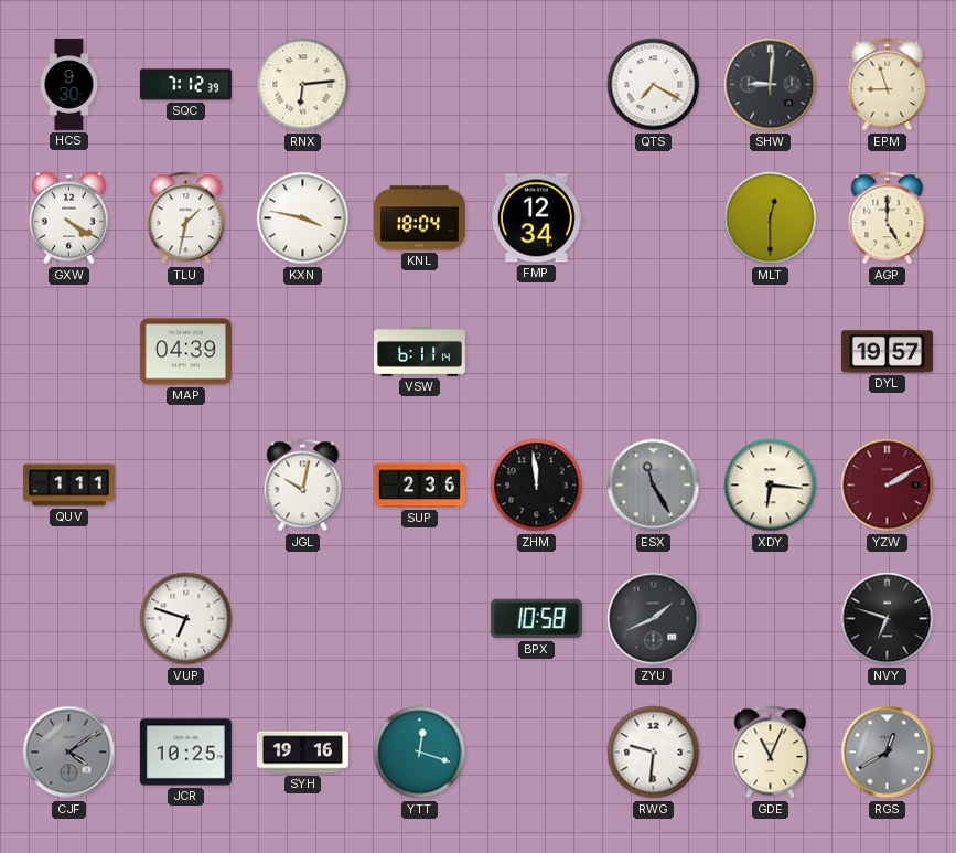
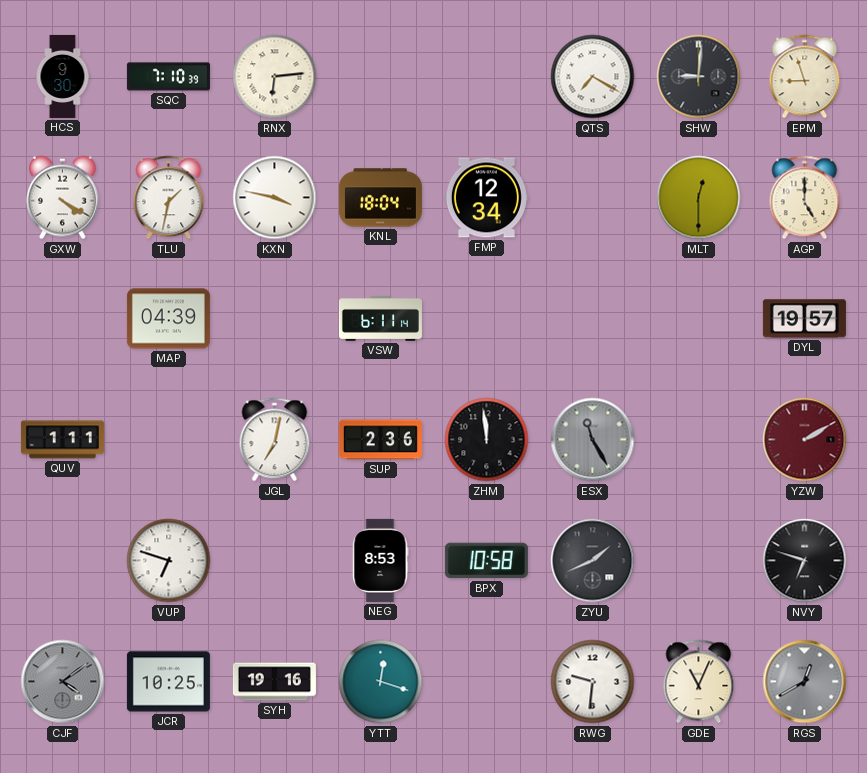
SQC: 7:12 -> 7:10
JGL: 10:02 -> 7:02
XDY: 6:16 -> none
NEG: none -> 8:53
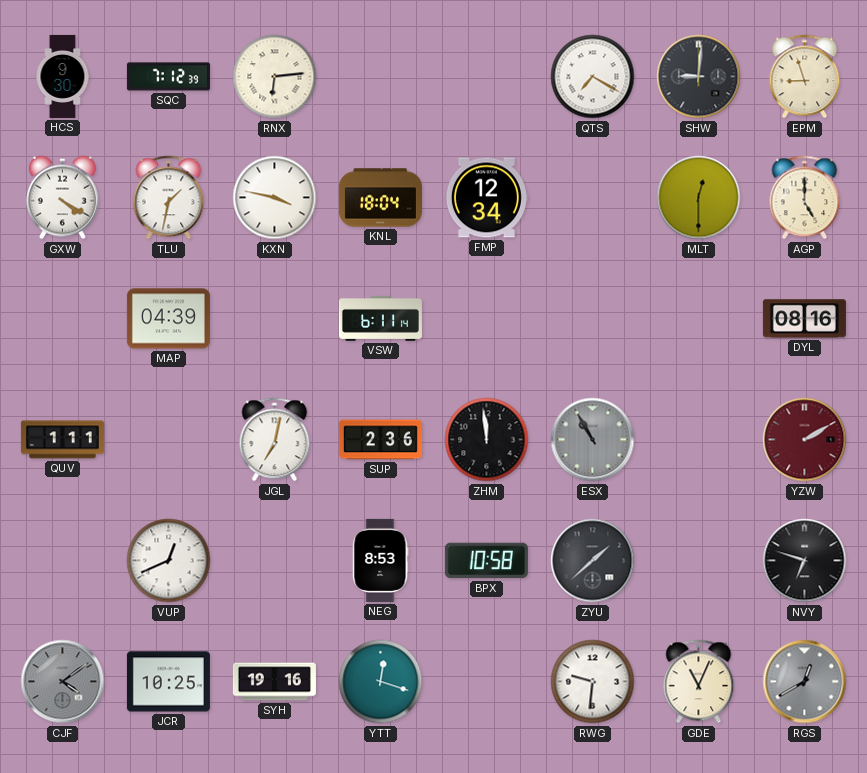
SQC: 7:10 -> 7:12
DYL: 19:57 -> 08:16
ESX: 11:25 -> 10:55
VUP: 6:48 -> 12:41
ZYU: 1:41 -> 1:38
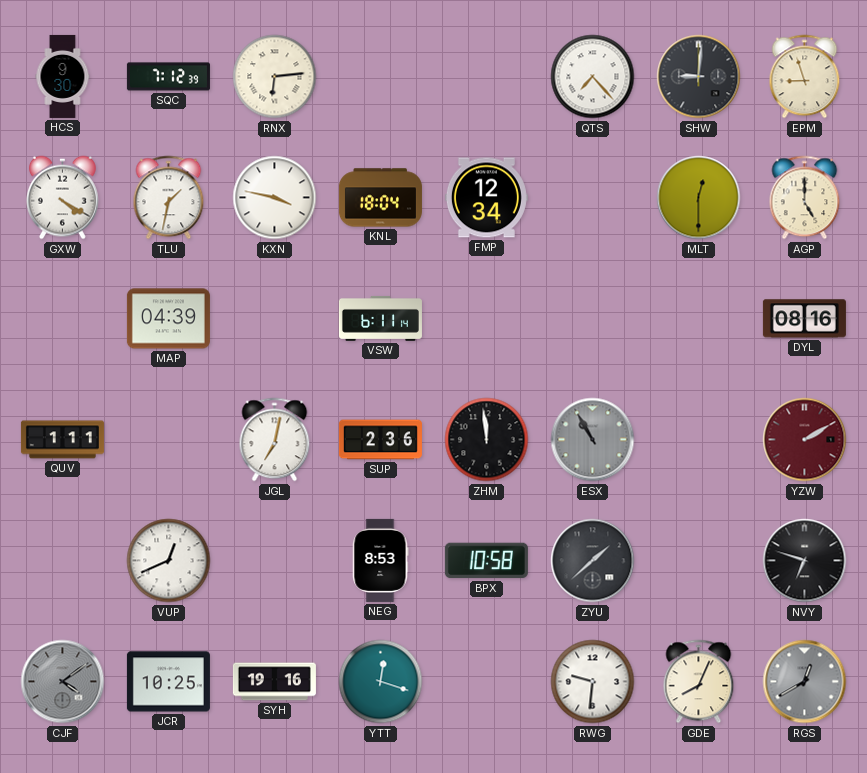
QTS: 7:20 -> 7:23
GDE: 11:04 -> 8:04
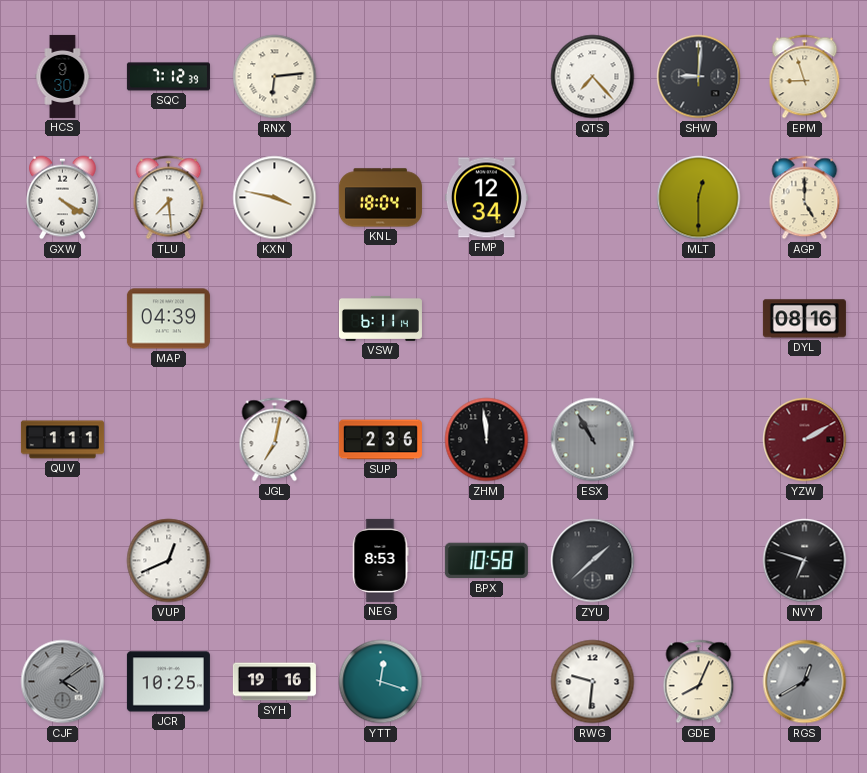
TLU: 1:32 -> 7:29
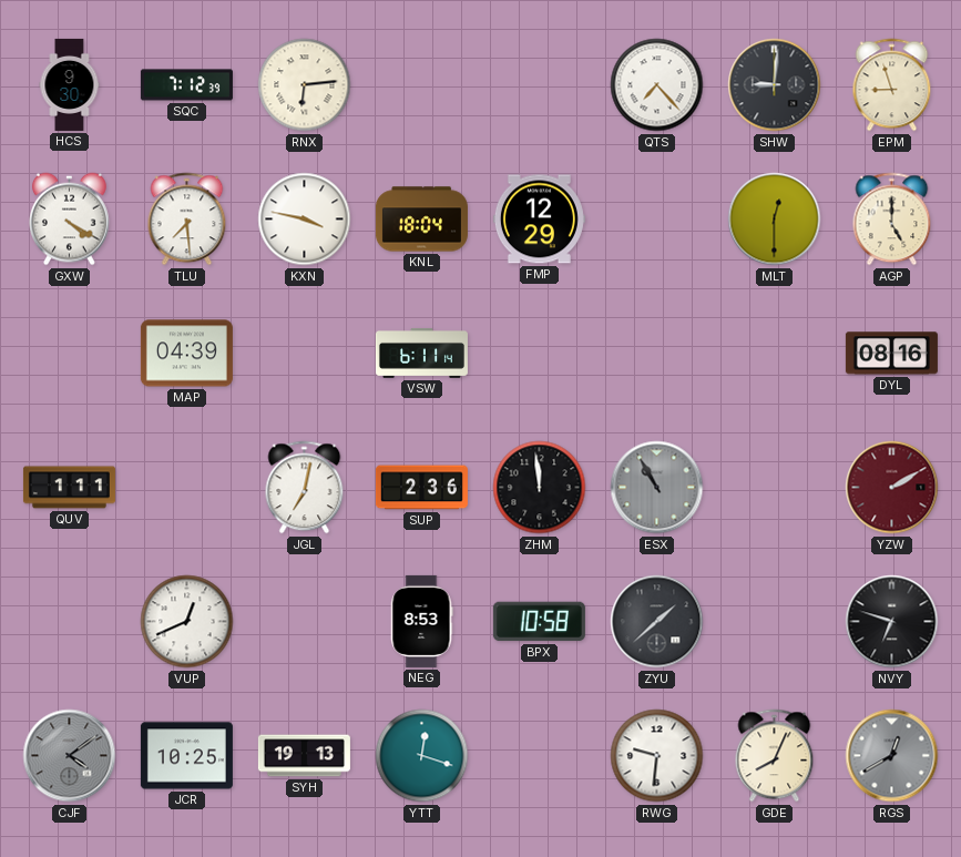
FMP: 12:34 -> 12:29
SYH: 19:16 -> 19:13
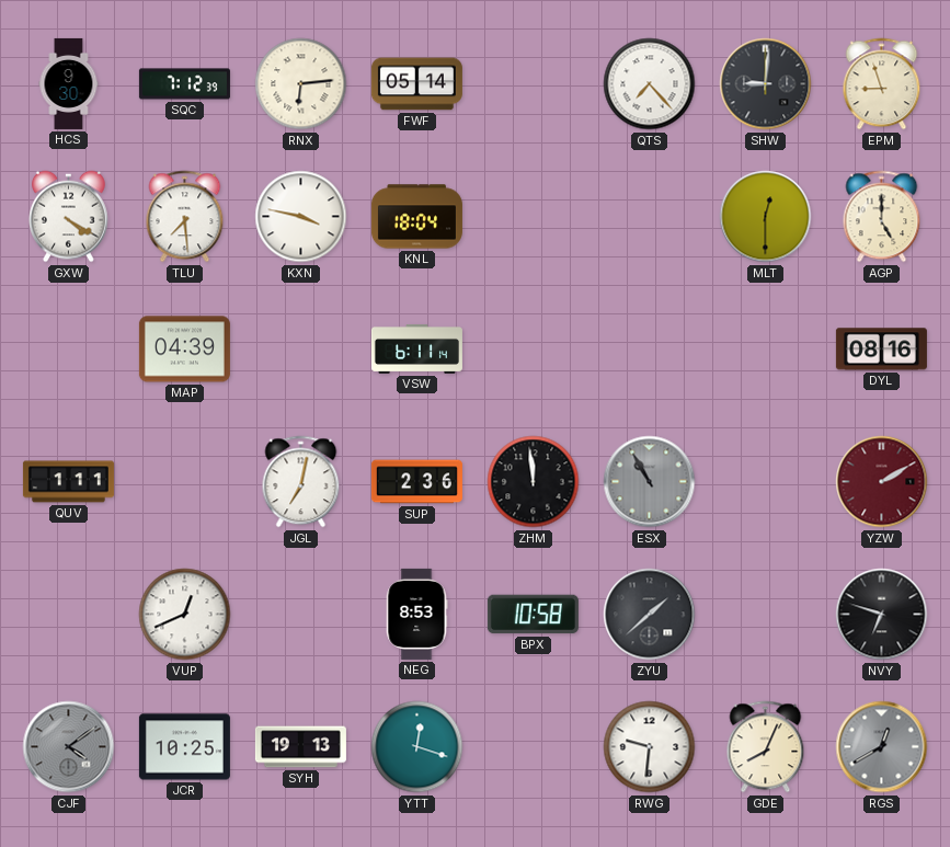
FWF: none -> 05:14
FMP: 12:29 -> none
